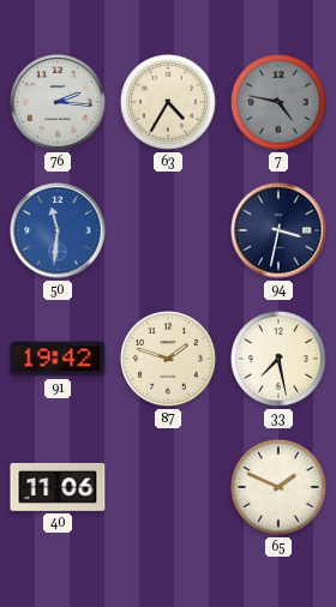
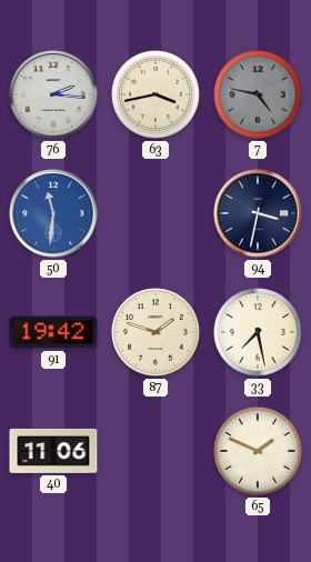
63: 4:35 -> 3:43
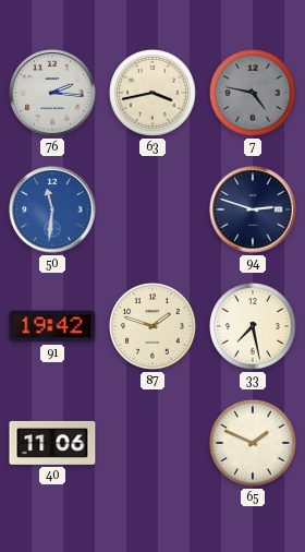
94: 3:32 -> 2:48
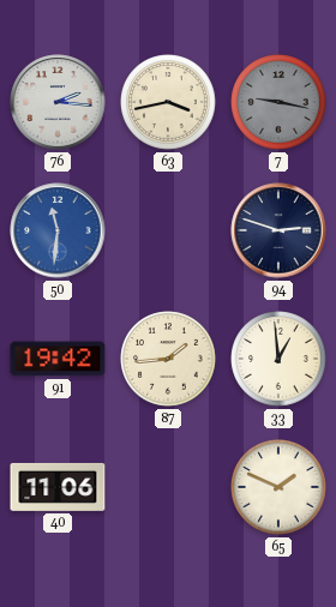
7: 4:47 -> 9:17
87: 1:48 -> 1:44
33: 7:28 -> 12:59
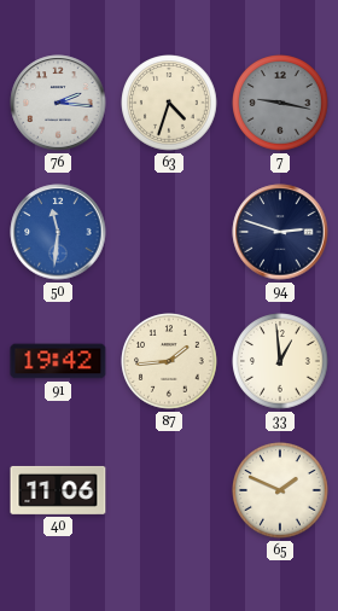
63: 3:43 -> 4:33
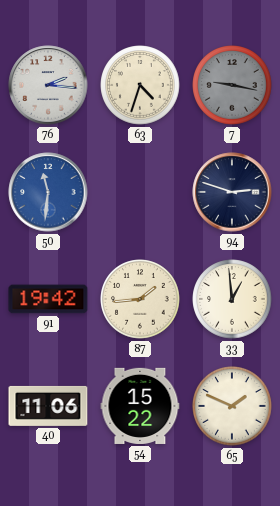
54: none -> 15:22
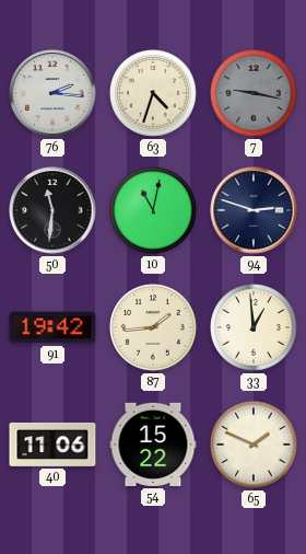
50 dial: blue -> black
10: none -> 11:02
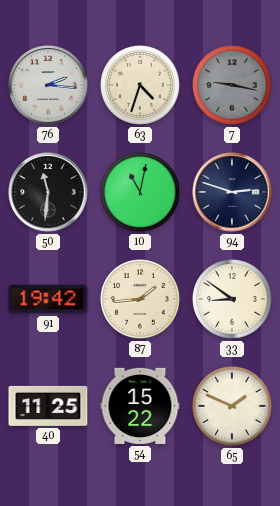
33: 12:59 -> 8:51
40: 11:06 -> 11:25
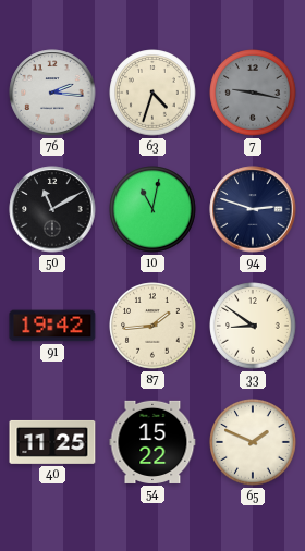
50: 11:31 -> 11:10
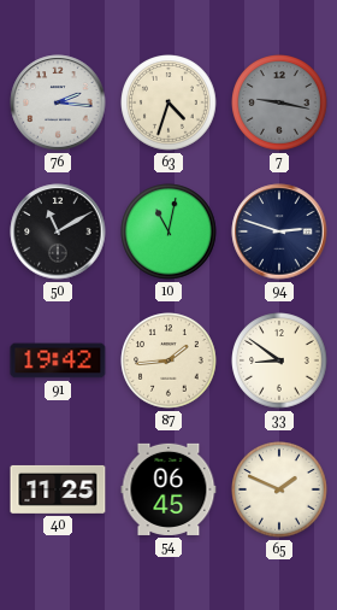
54: 15:22 -> 06:45
